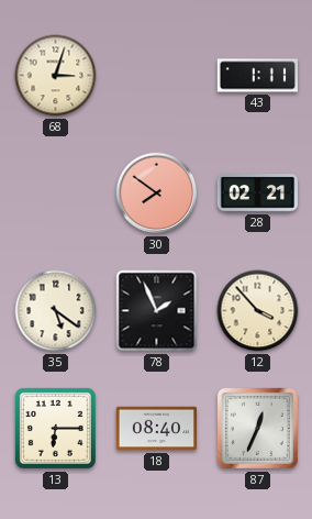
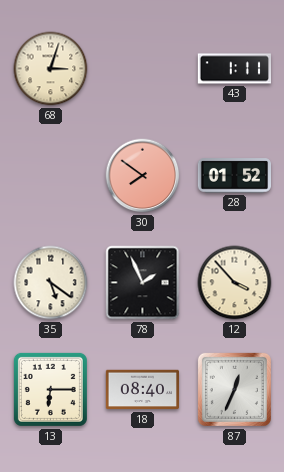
28: 02:21 -> 01:52
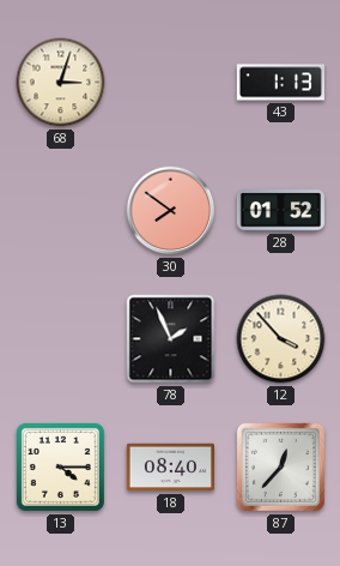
43: 1:11 -> 1:13
35: 5:21 -> none
13: 6:15 -> 4:15
87: 12:34 -> 12:37
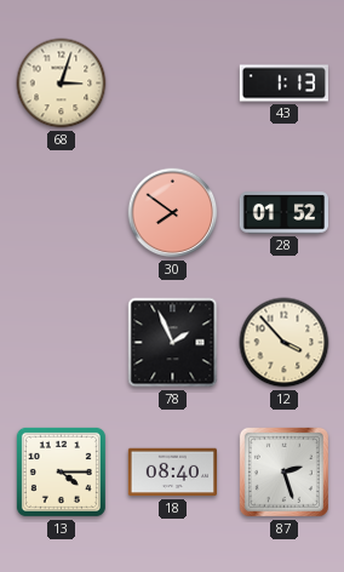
87: 12:37 -> 2:27
